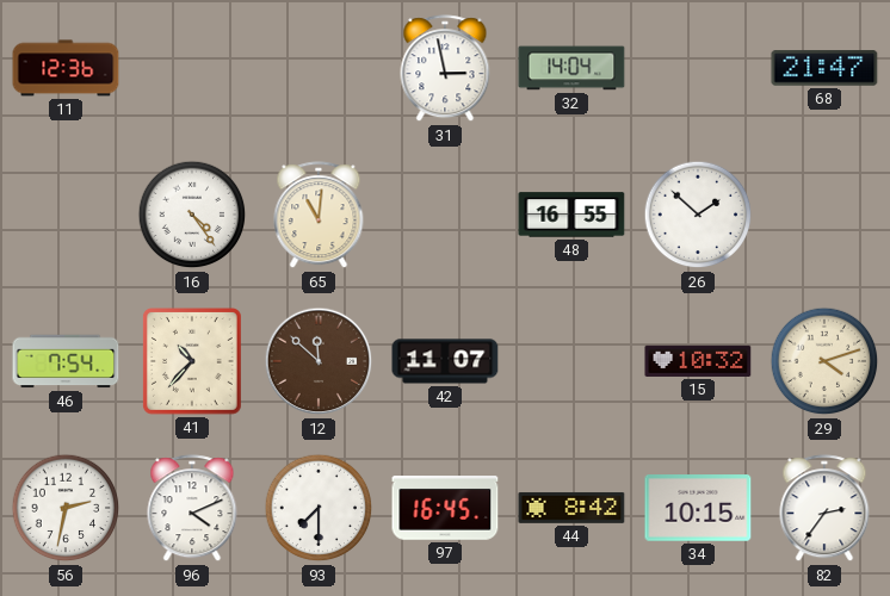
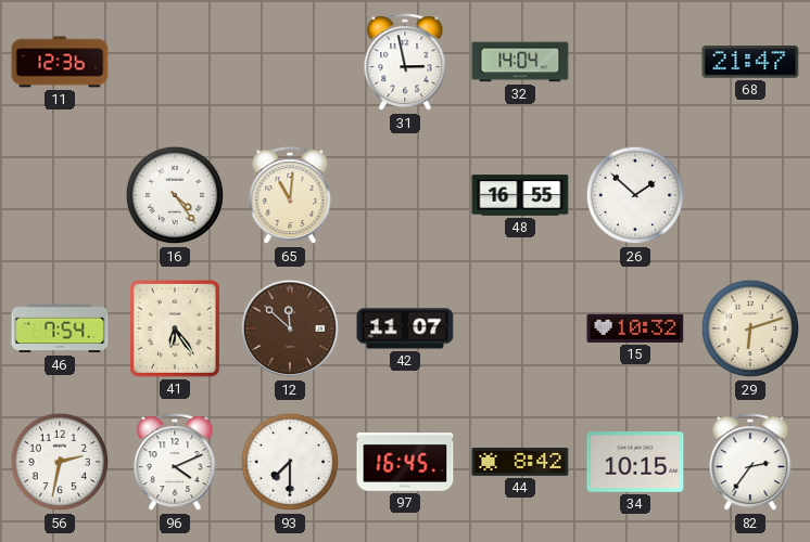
41: 10:37 -> 6:24
29: 4:12 -> 6:12
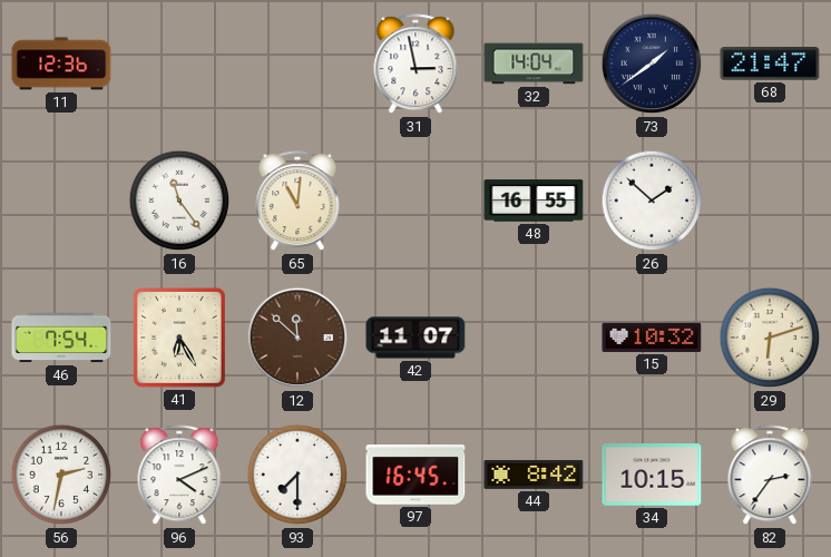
73: none -> 1:39
16: 4:24 -> 11:24
41: 6:24 -> 6:25
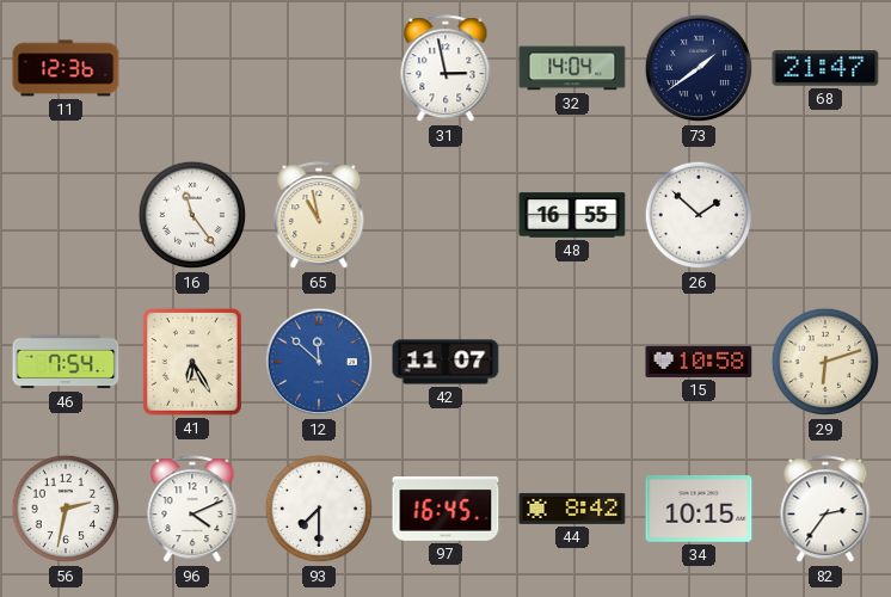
65: 11:01 -> 10:58
12 dial: brown -> blue
15: 10:32 -> 10:58
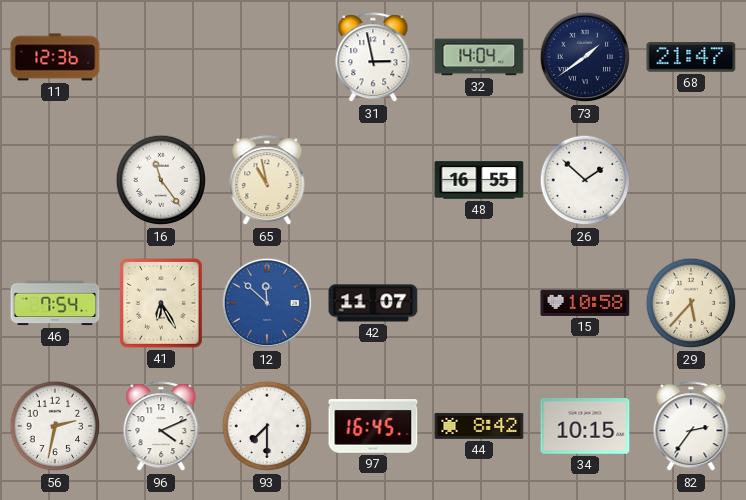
29: 6:12 -> 5:37
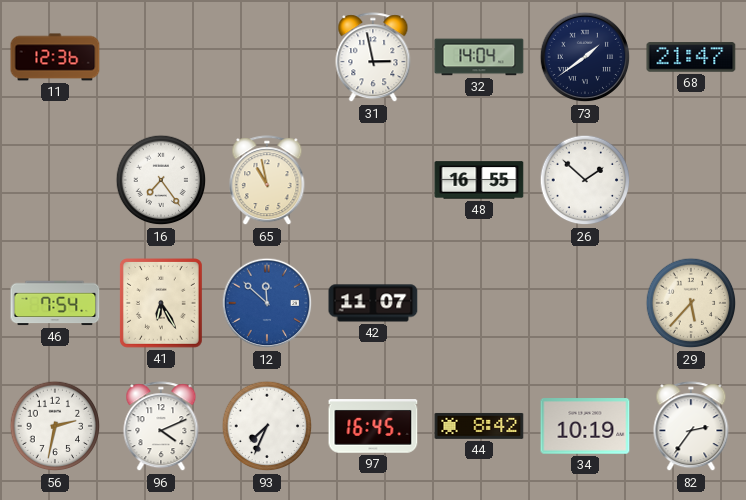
16: 11:24 -> 7:24
15: 10:58 -> none
93: 7:30 -> 7:34
34: 10:15 -> 10:19
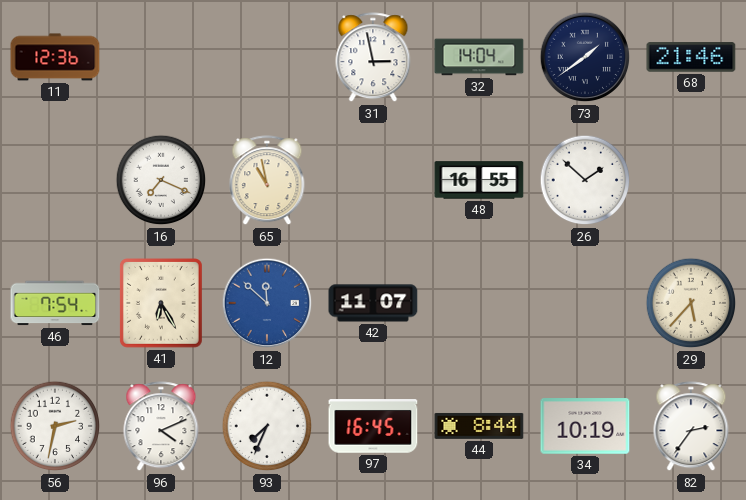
68: 21:47 -> 21:46
16: 7:24 -> 7:19
44: 8:42 -> 8:44
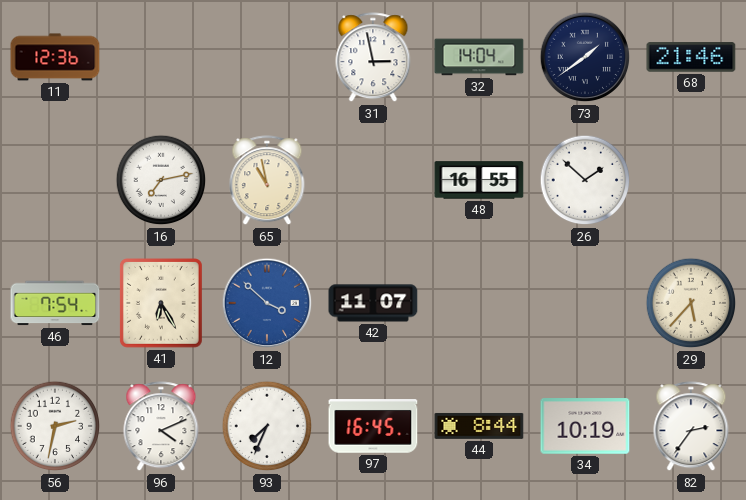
16: 7:19 -> 7:13
12: 11:52 -> 3:52
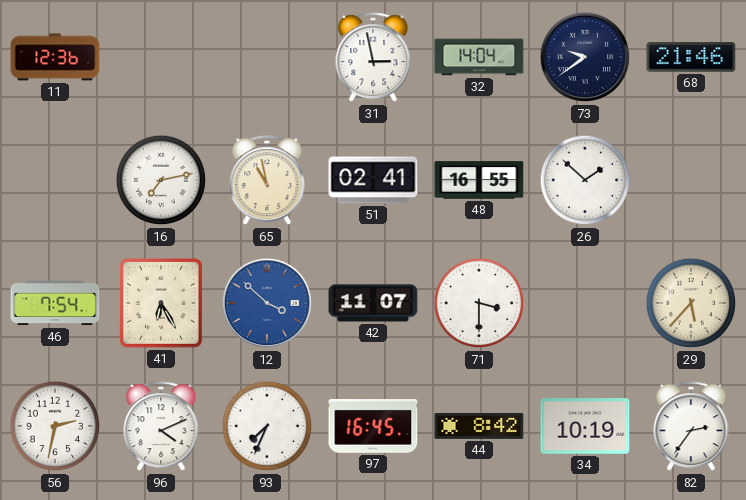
73: 1:39 -> 9:39
51: none -> 02:41
71: none -> 3:30
44: 8:44 -> 8:42
